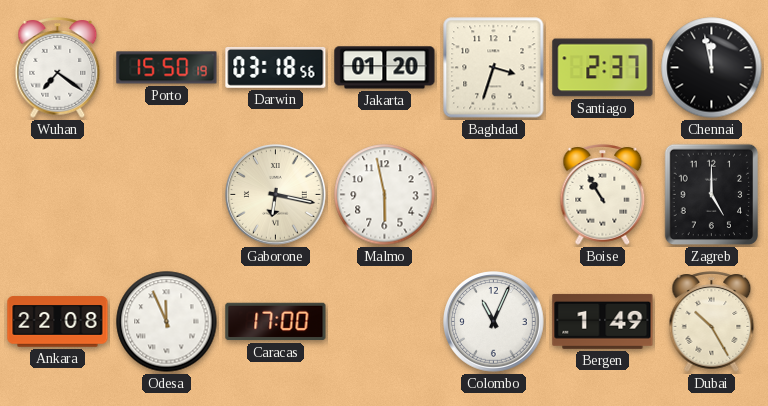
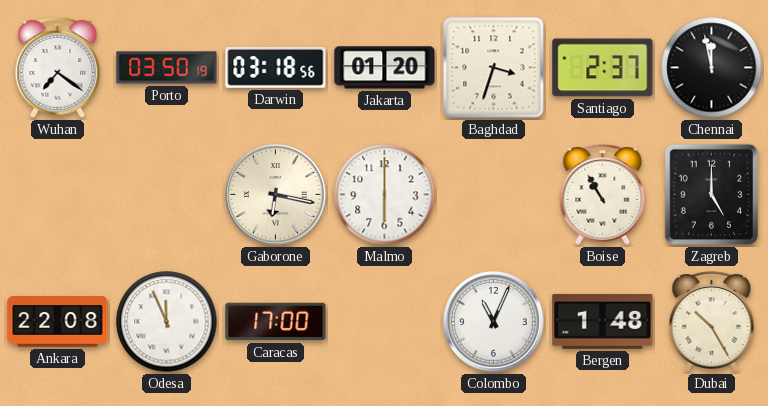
Porto: 15:50 -> 03:50
Malmo: 5:58 -> 6:00
Bergen: 1:49 -> 1:48
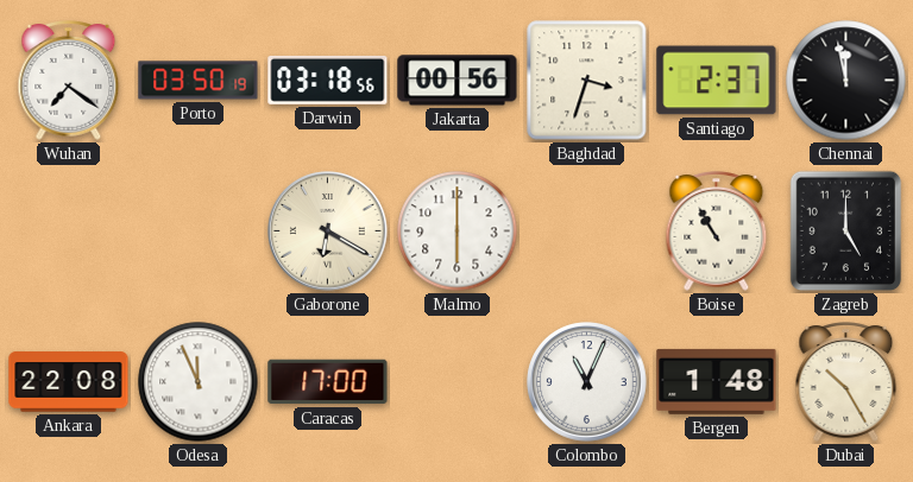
Jakarta: 01:20 -> 00:56
Gaborone: 6:17 -> 6:20
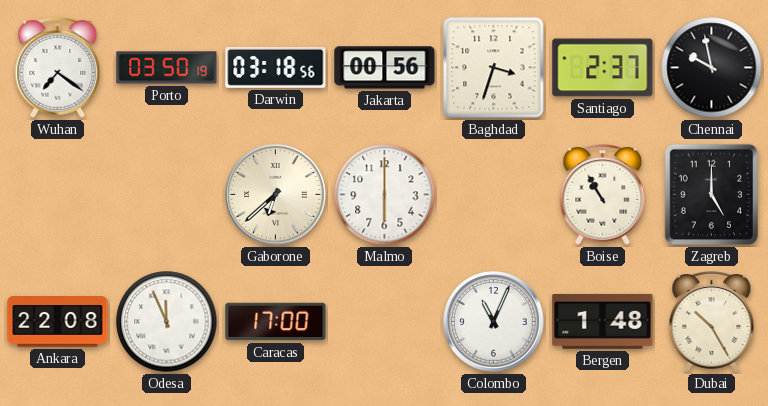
Chennai: 11:58 -> 9:58
Gaborone: 6:20 -> 6:38
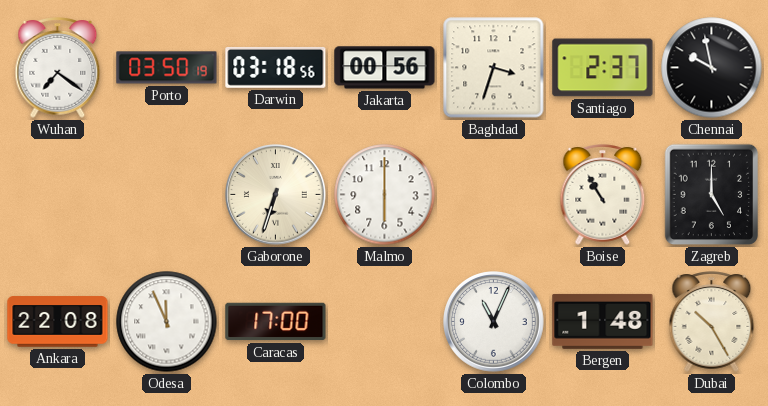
Gaborone: 6:38 -> 6:33
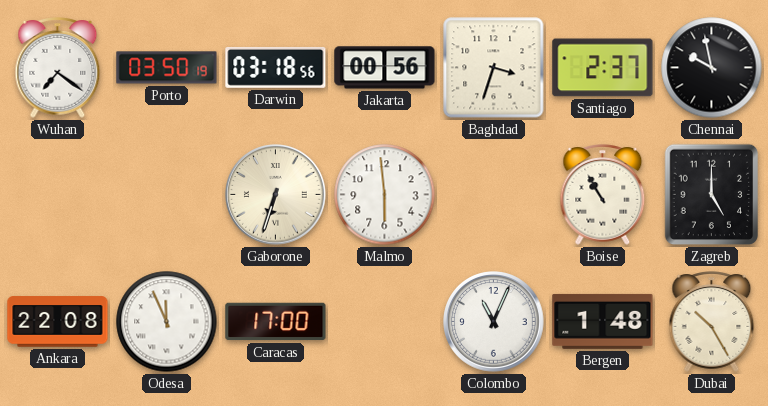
Malmo: 6:00 -> 5:59
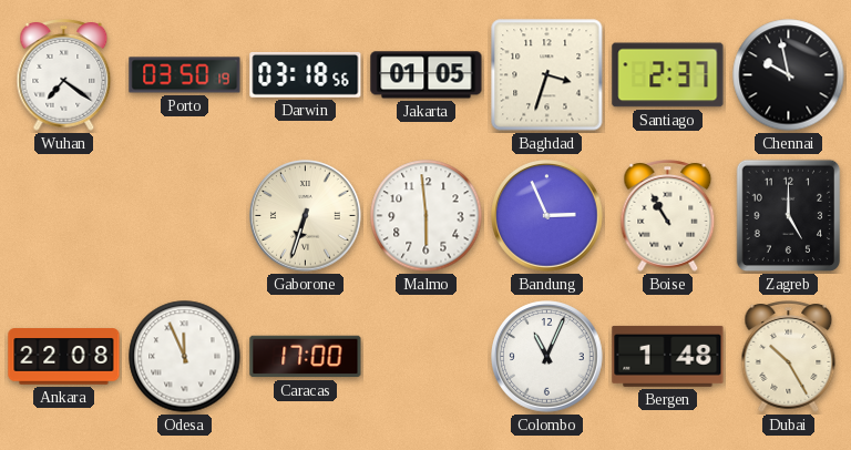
Jakarta: 00:56 -> 01:05
Bandung: none -> 2:56
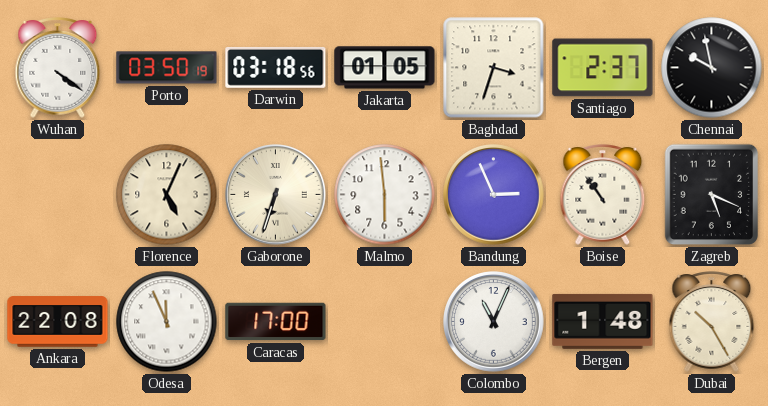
Wuhan: 7:21 -> 4:21
Florence: none -> 5:04
Boise: 10:55 -> 10:54
Zagreb: 5:00 -> 5:19
